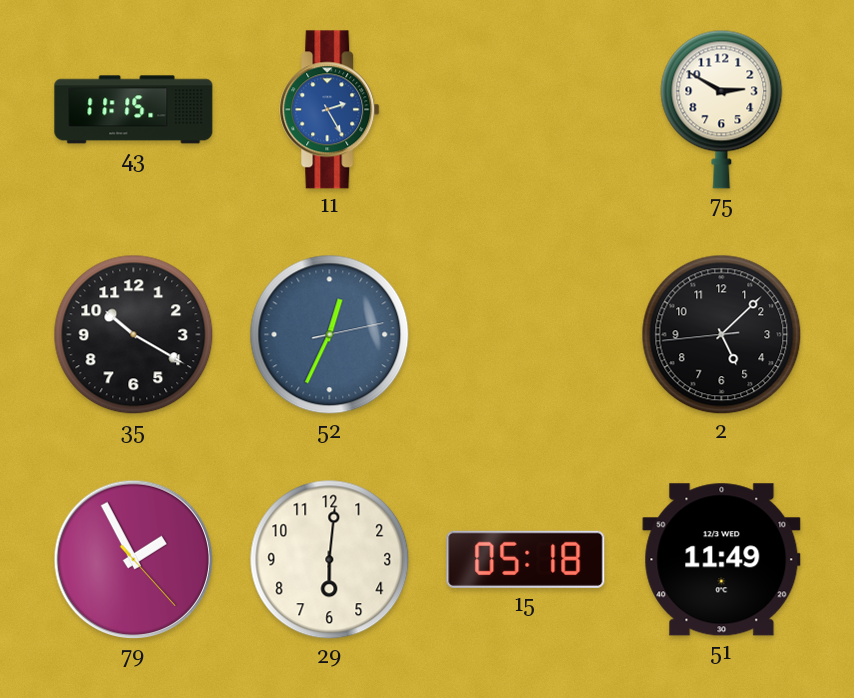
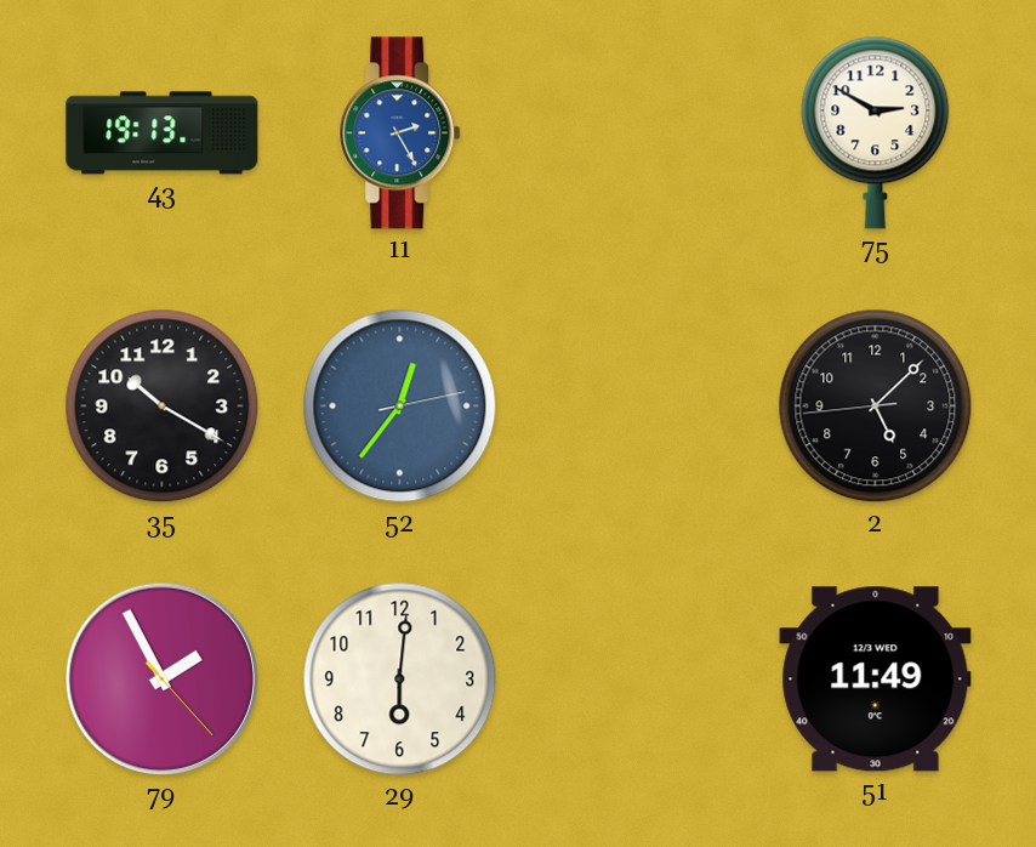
43: 11:15 -> 19:13
52: 12:34 -> 12:36
15: 05:18 -> none
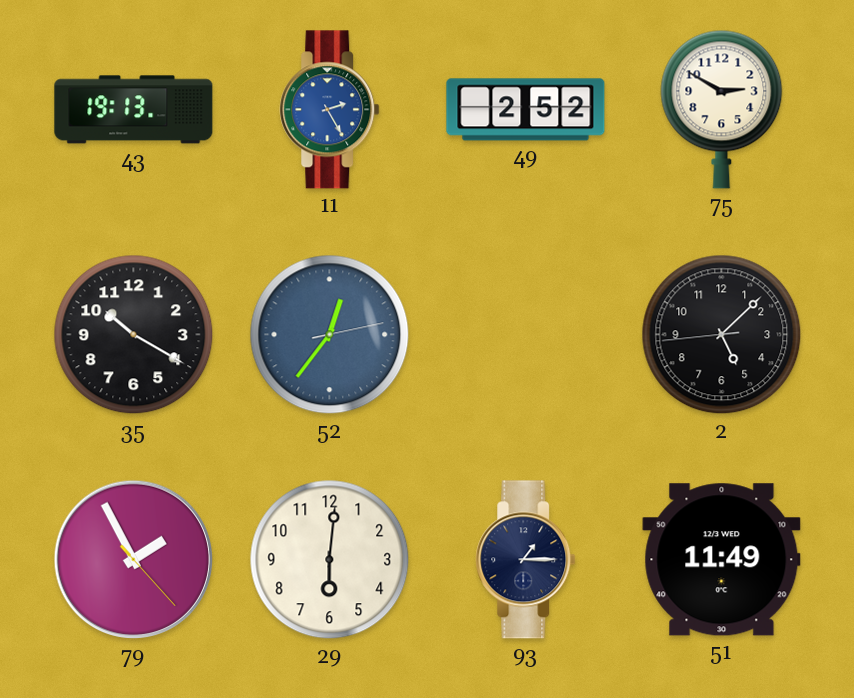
49: none -> 2:52
93: none -> 1:15
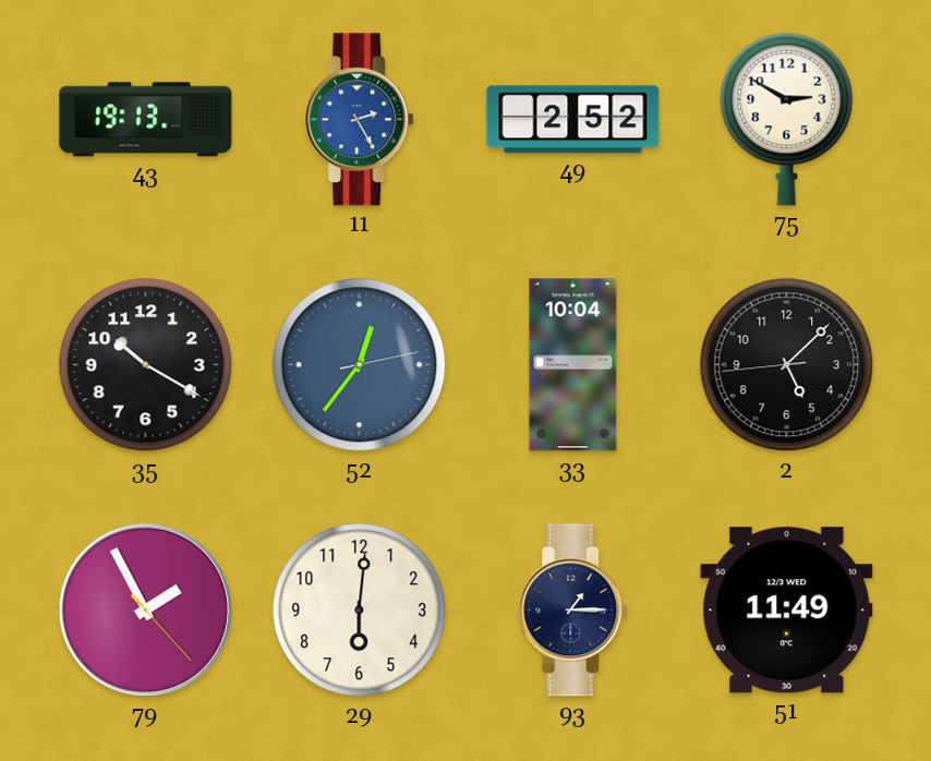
33: none -> 10:04
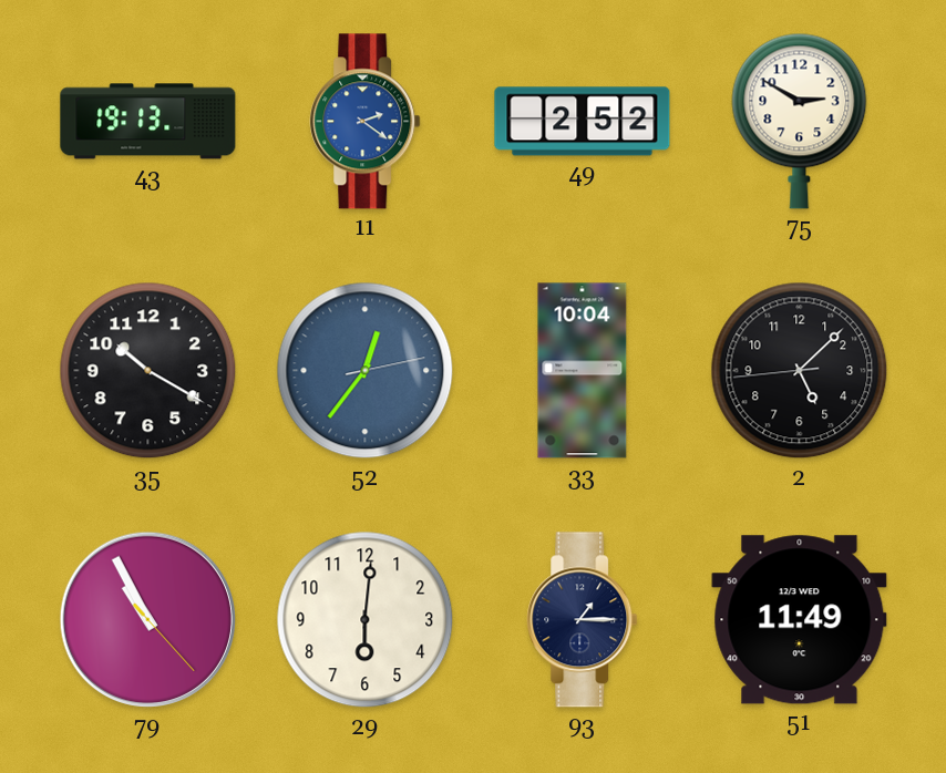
11: 2:25 -> 2:21
79: 1:55 -> 10:55
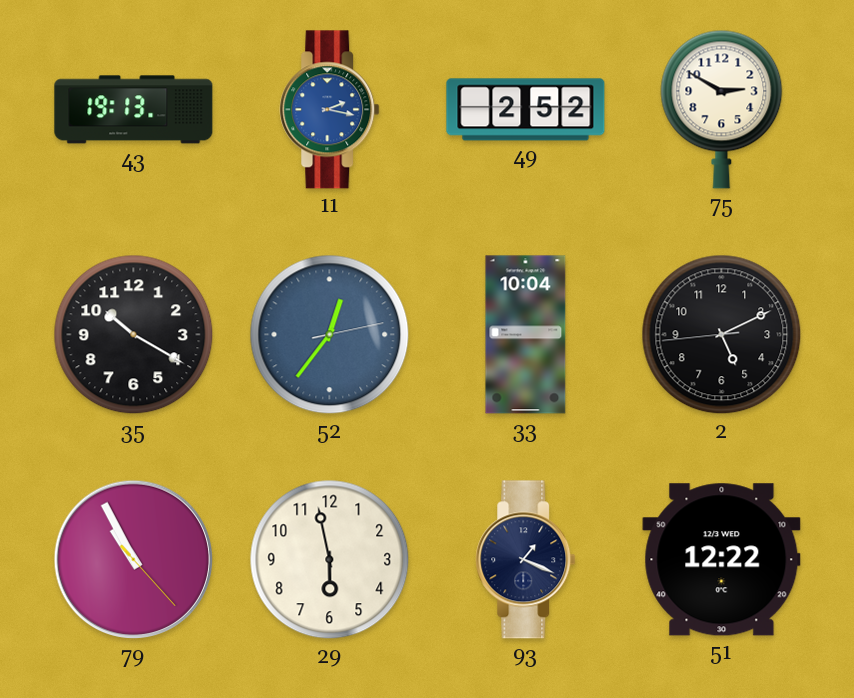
11: 2:21 -> 2:17
2: 5:07 -> 5:10
29: 6:01 -> 5:58
93: 1:15 -> 1:19
51: 11:49 -> 12:22
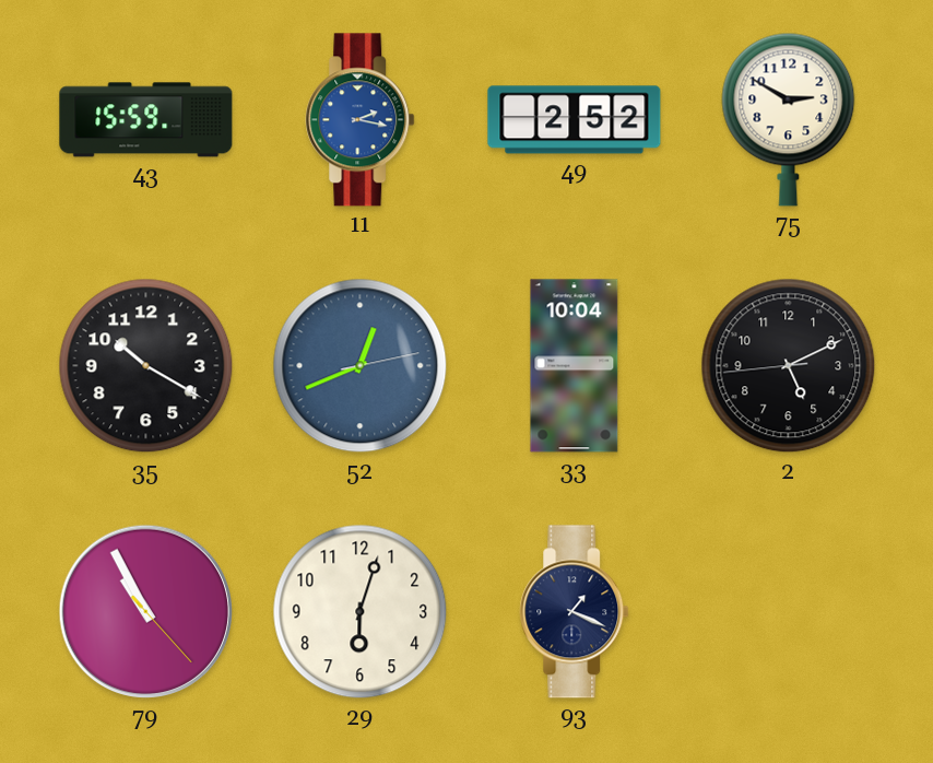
43: 19:13 -> 15:59
52: 12:36 -> 12:41
29: 5:58 -> 6:03
51: 12:22 -> none
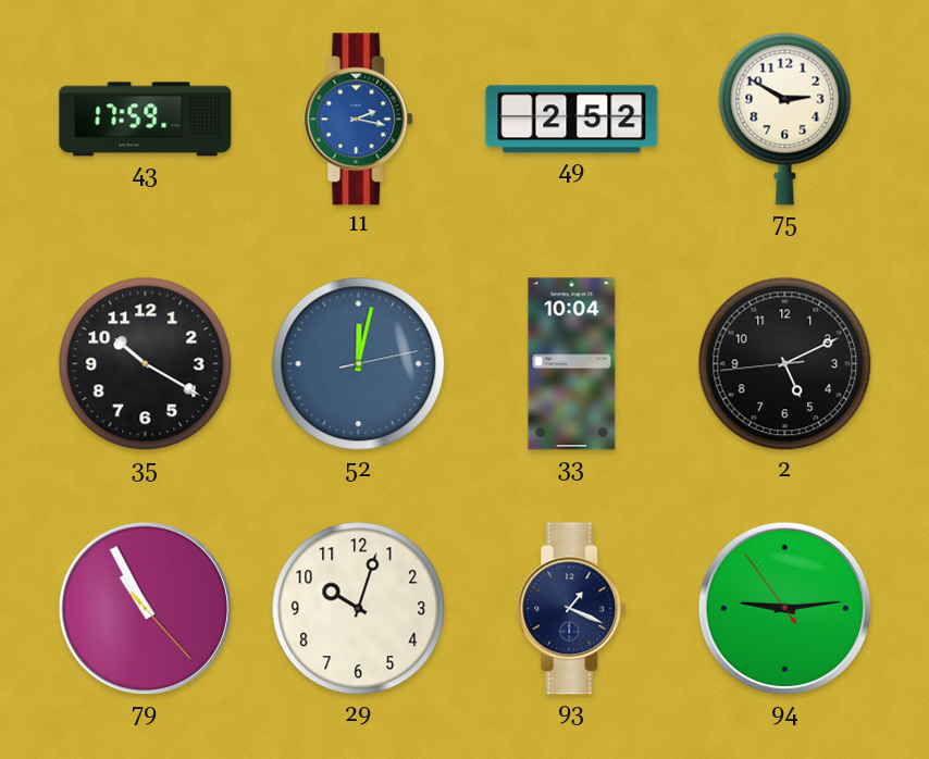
43: 15:59 -> 17:59
52: 12:41 -> 12:02
29: 6:03 -> 10:03
94: none -> 9:13
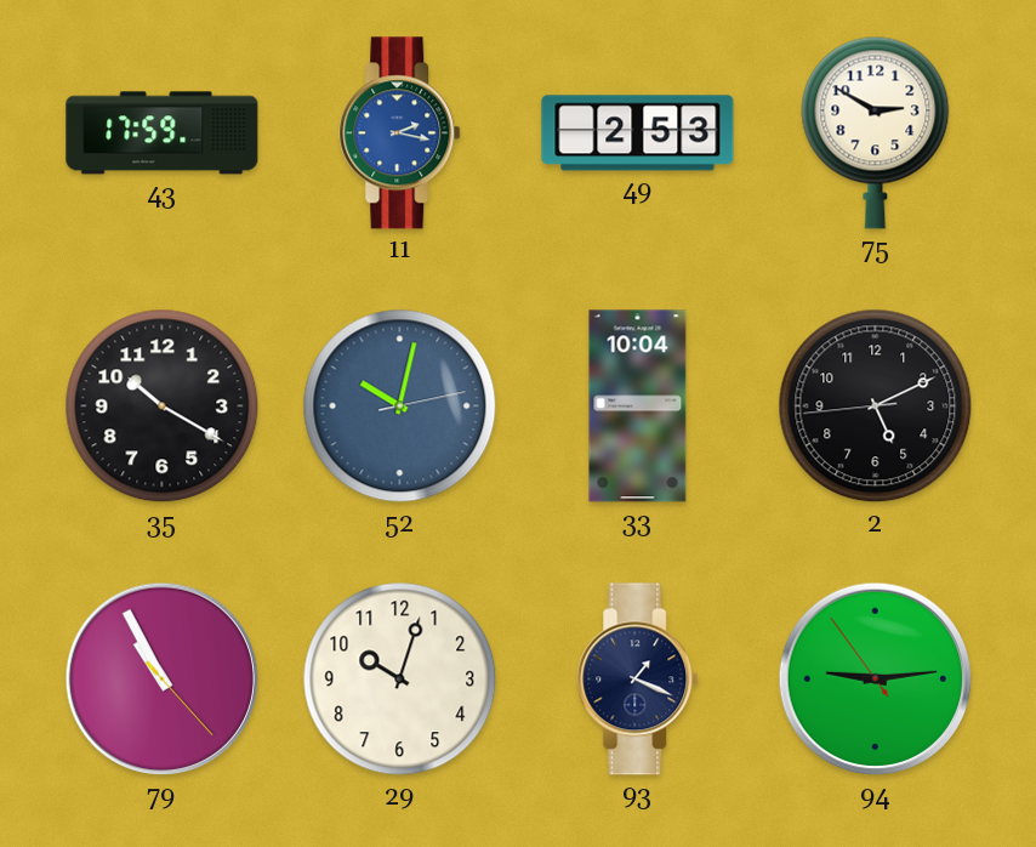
49: 2:52 -> 2:53
52: 12:02 -> 10:02
